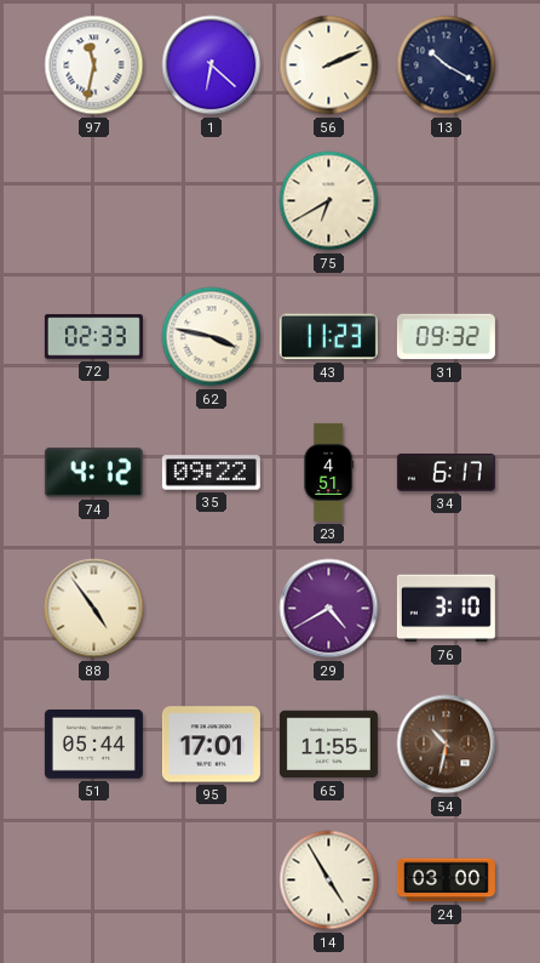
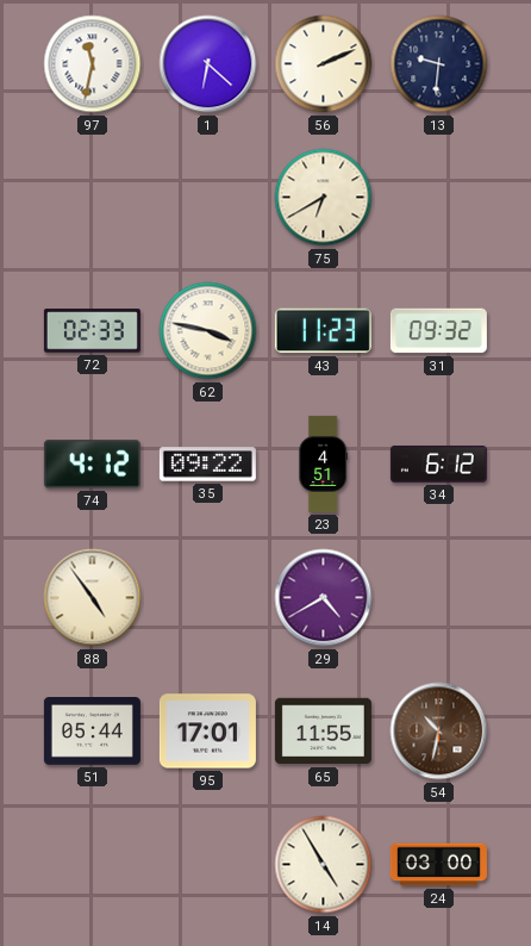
13: 10:20 -> 9:31
34: 6:17 -> 6:12
76: 3:10 -> none
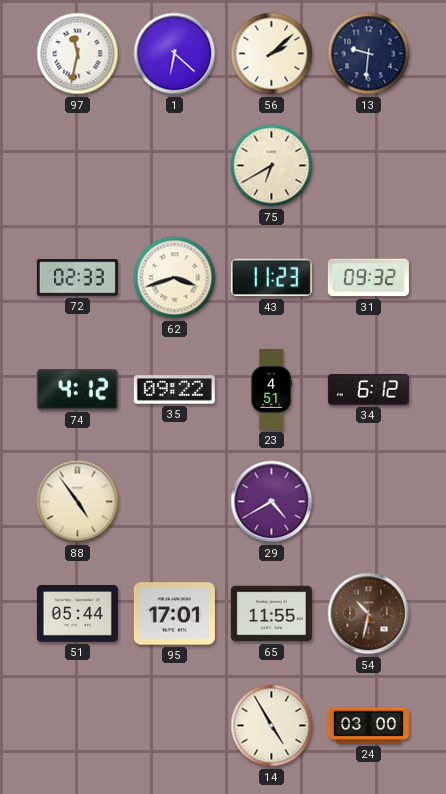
56: 2:11 -> 2:08
62: 3:47 -> 3:42
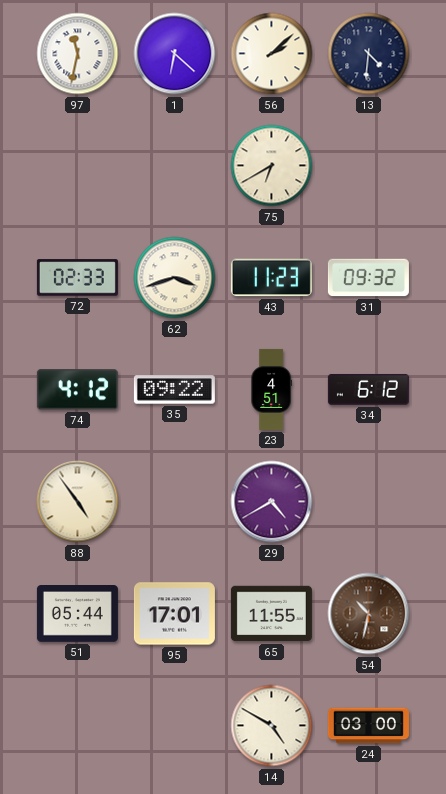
13: 9:31 -> 4:31
14: 4:55 -> 4:50
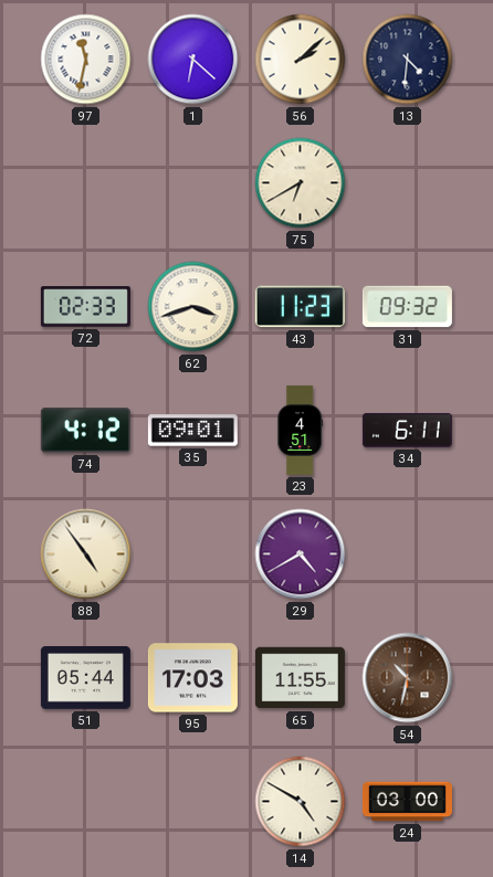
35: 09:22 -> 09:01
34: 6:12 -> 6:11
95: 17:01 -> 17:03
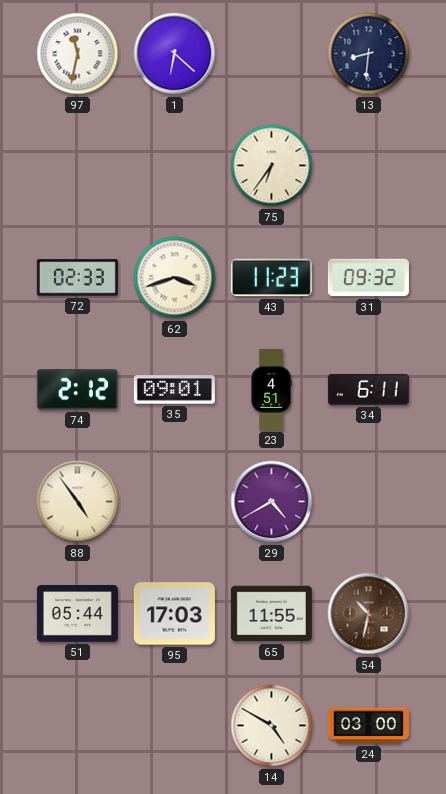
56: 2:08 -> none
13: 4:31 -> 8:31
75: 6:40 -> 6:36
74: 4:12 -> 2:12
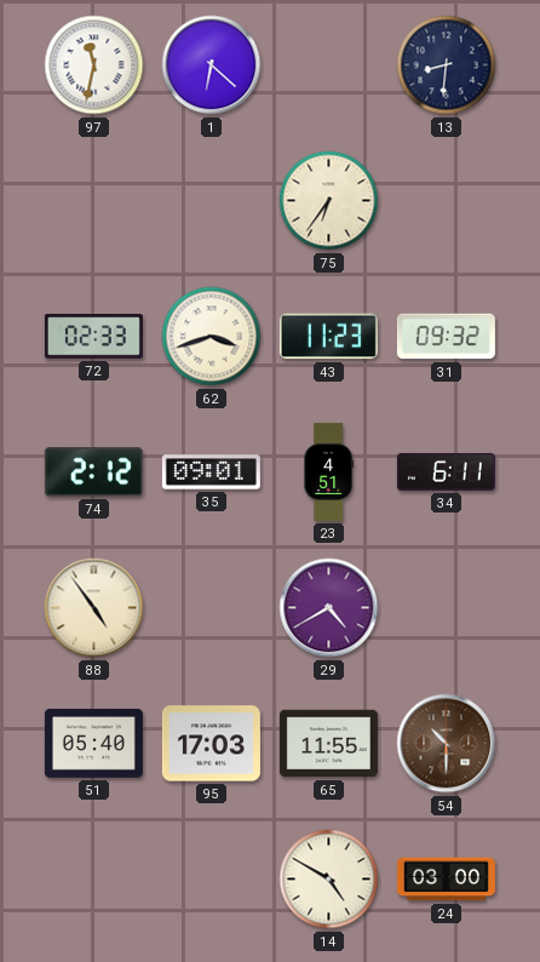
51: 05:44 -> 05:40
54: 10:32 -> 10:30
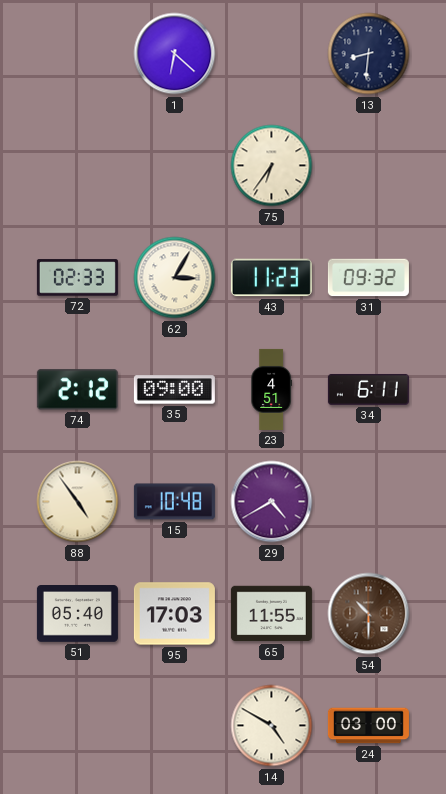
97: 11:32 -> none
62: 3:42 -> 3:05
35: 09:01 -> 09:00
15: none -> 10:48
